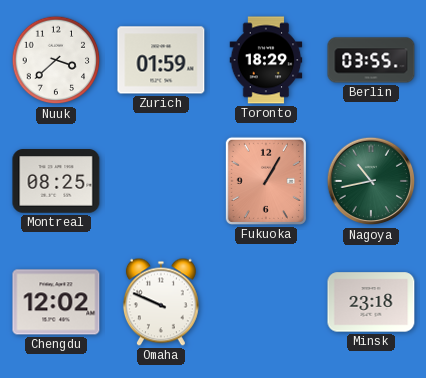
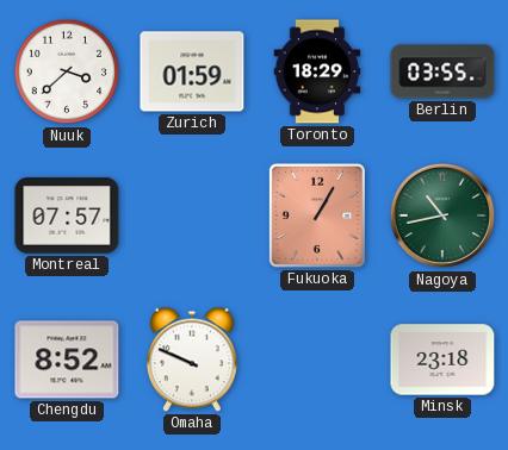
Montreal: 08:25 -> 07:57
Chengdu: 12:02 -> 8:52
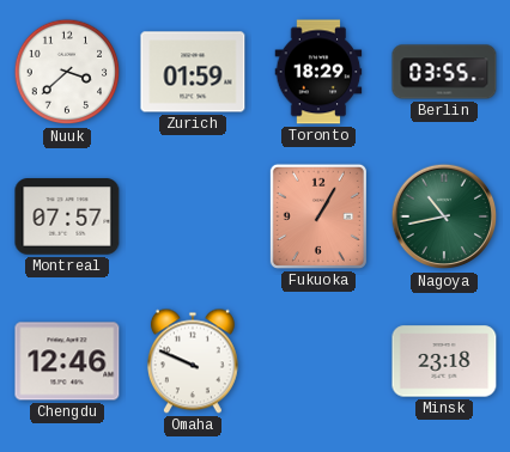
Chengdu: 8:52 -> 12:46
